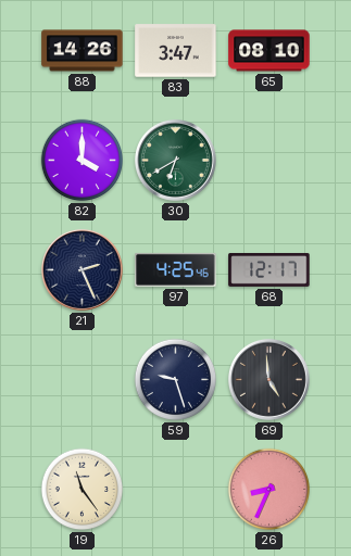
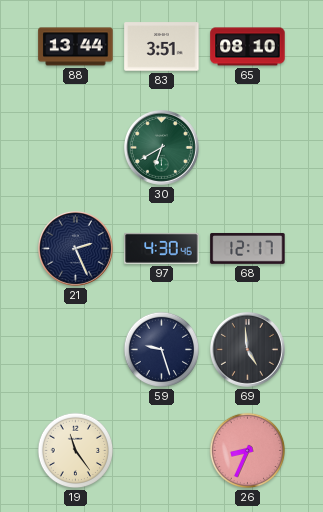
88: 14:26 -> 13:44
83: 3:47 -> 3:51
82: 4:00 -> none
97: 4:25 -> 4:30
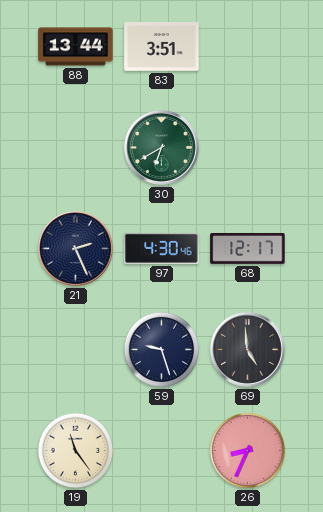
65: 08:10 -> none
